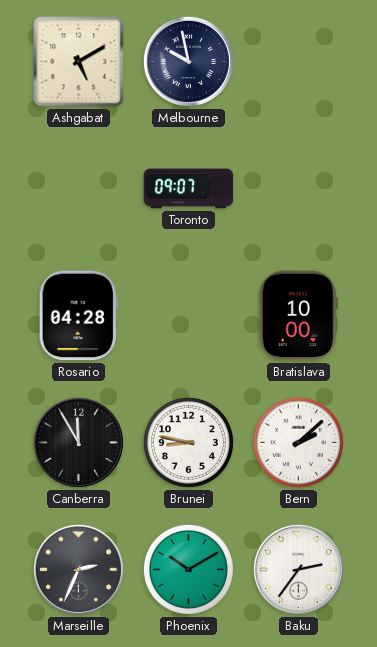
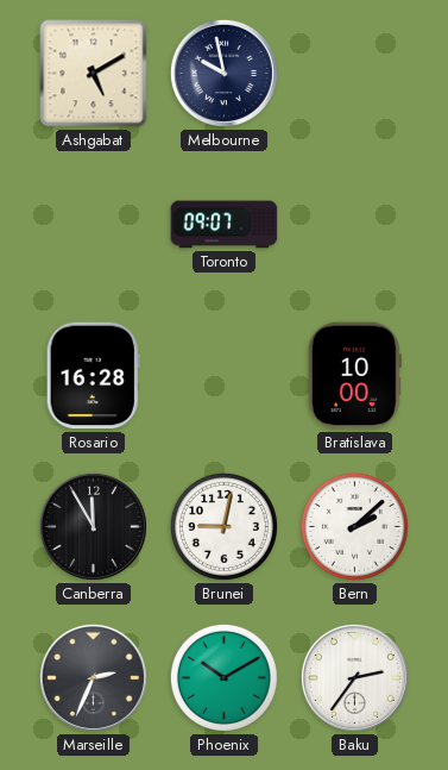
Rosario: 04:28 -> 16:28
Brunei: 8:47 -> 9:02
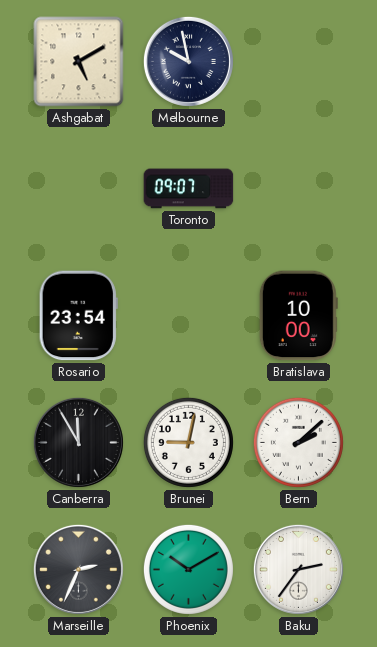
Rosario: 16:28 -> 23:54
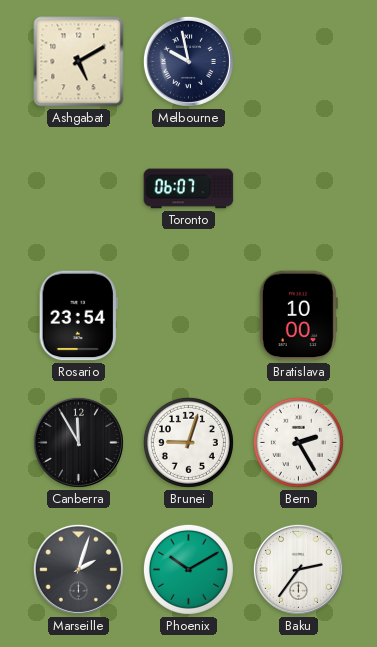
Toronto: 09:07 -> 06:07
Brunei: 9:02 -> 9:03
Bern: 2:08 -> 2:25
Marseille: 2:34 -> 2:03
